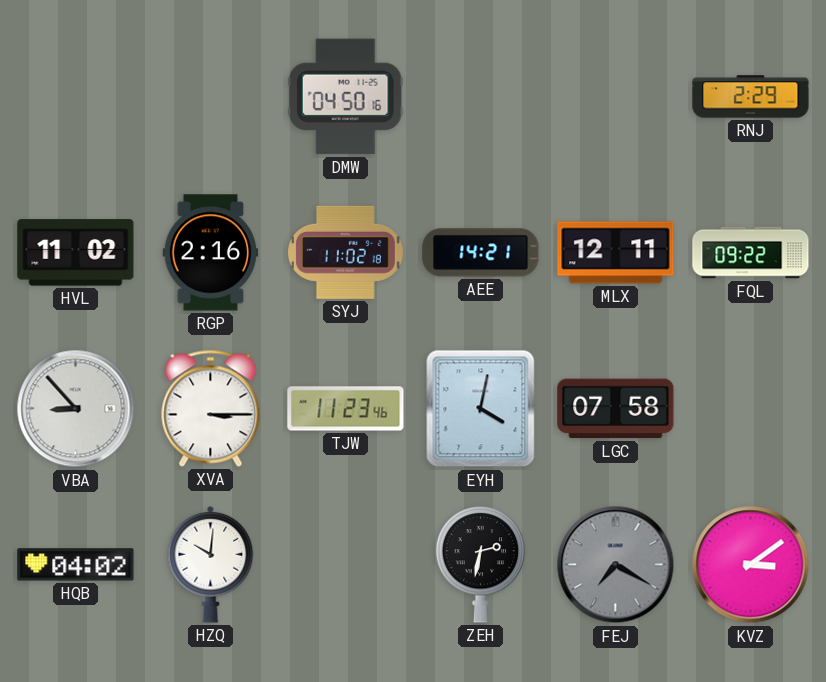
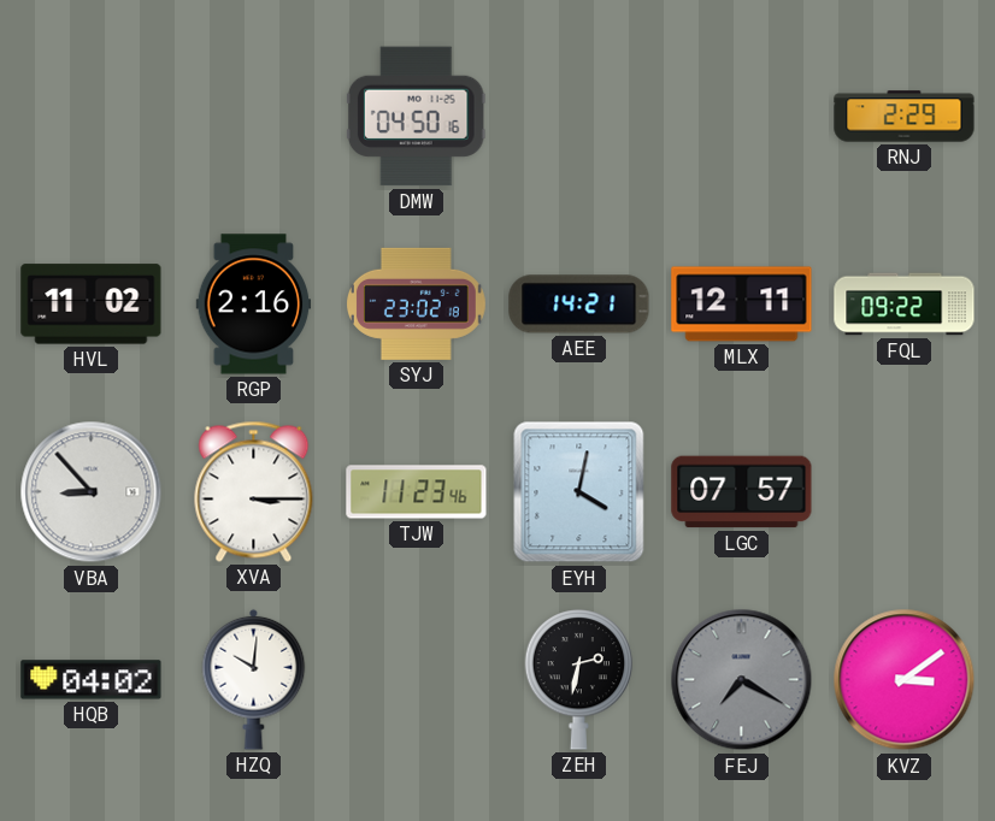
SYJ: 11:02 -> 23:02
LGC: 07:58 -> 07:57
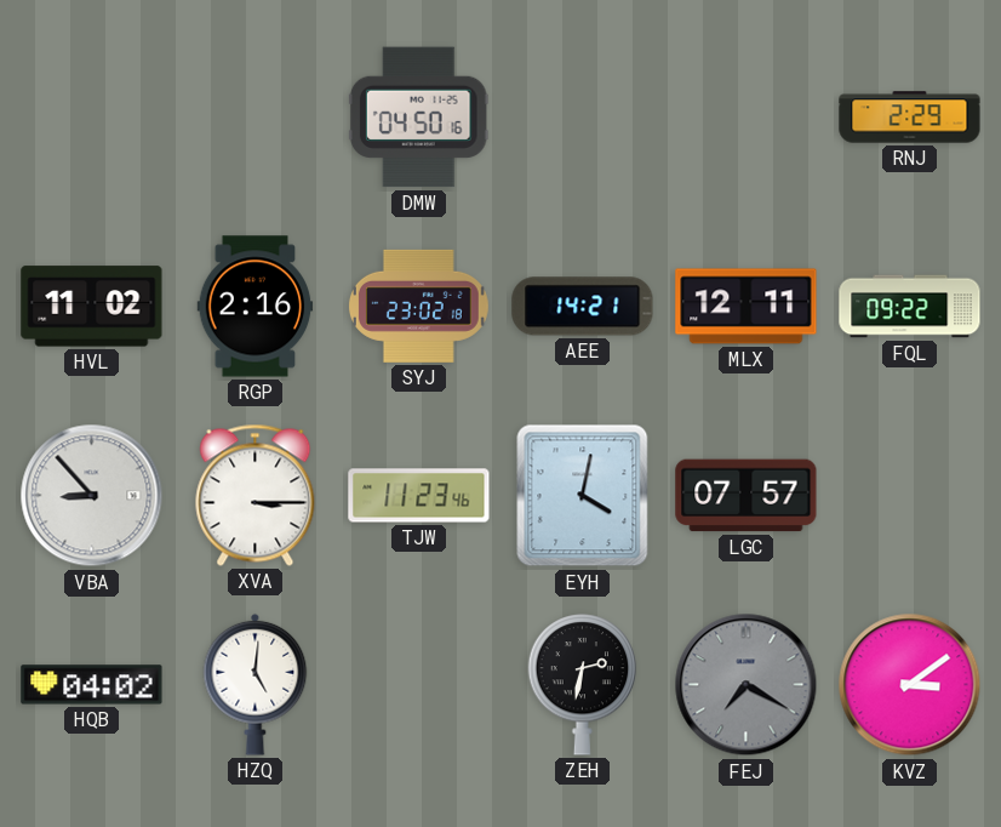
HZQ: 10:01 -> 5:01
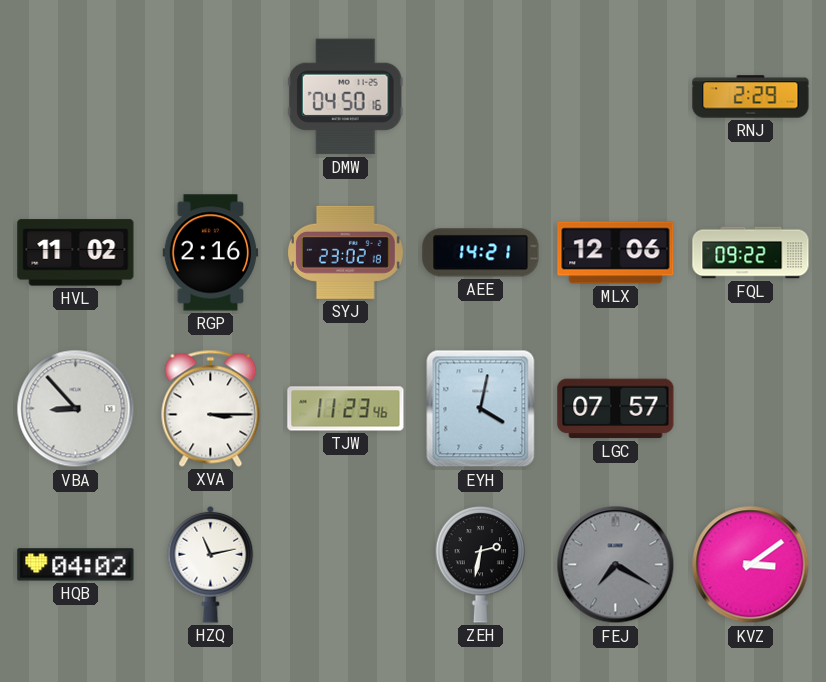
MLX: 12:11 -> 12:06
HZQ: 5:01 -> 11:13
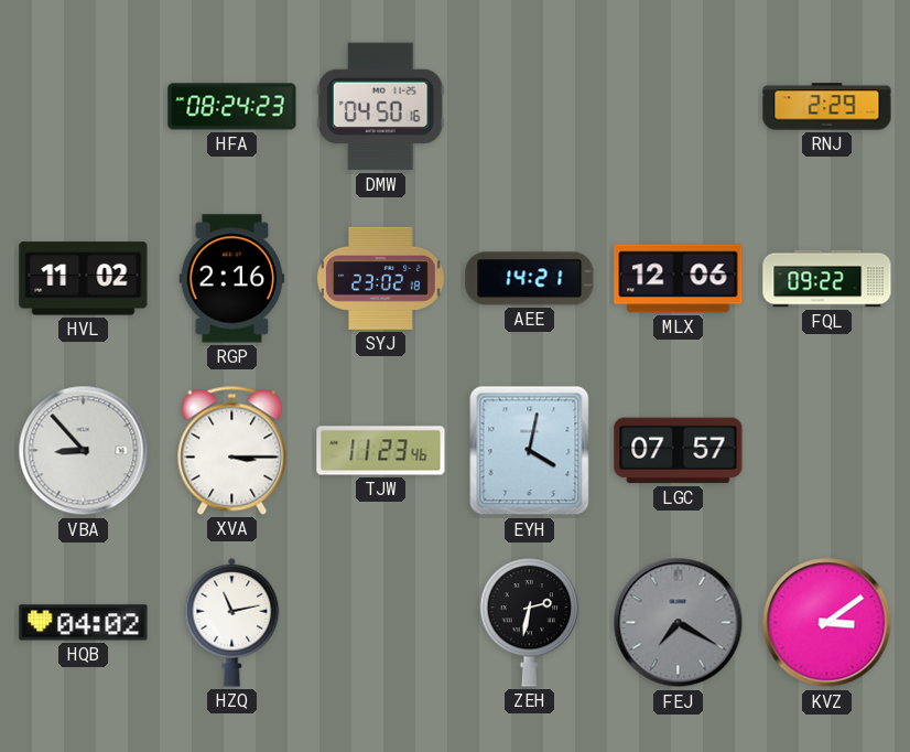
HFA: none -> 08:24
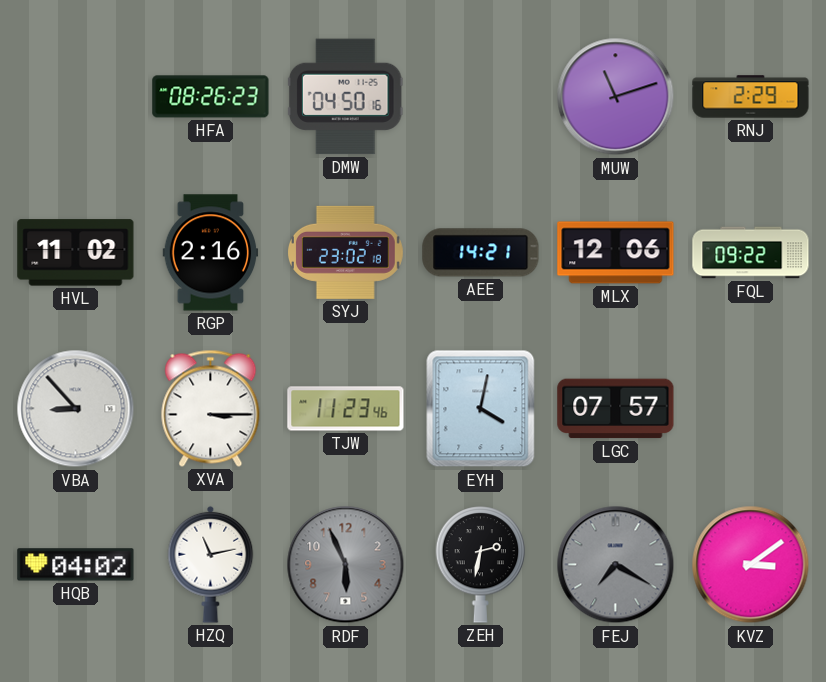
HFA: 08:24 -> 08:26
MUW: none -> 11:12
RDF: none -> 5:56
